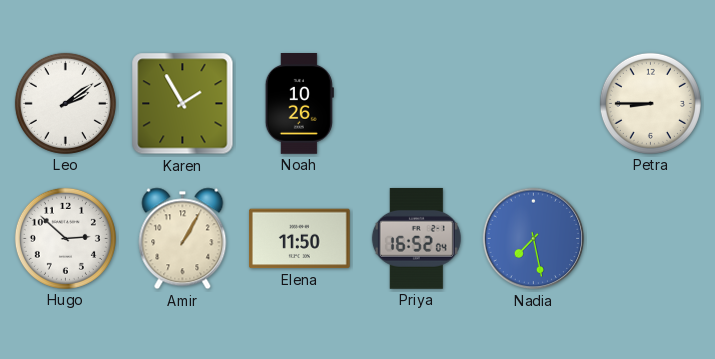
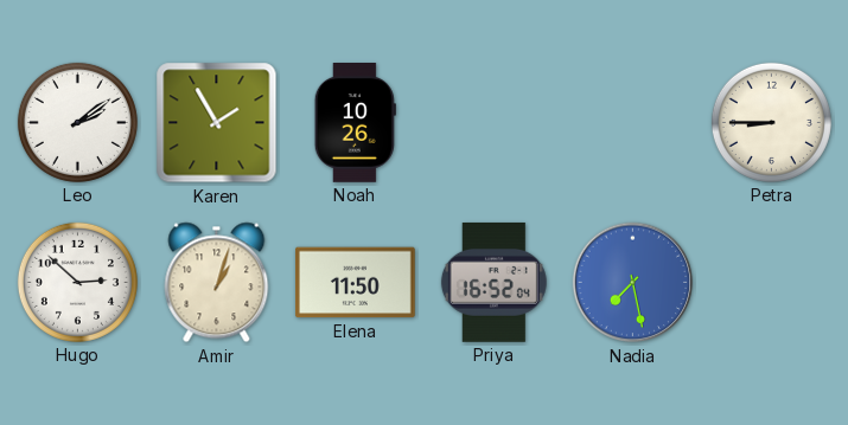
Amir: 1:05 -> 1:03
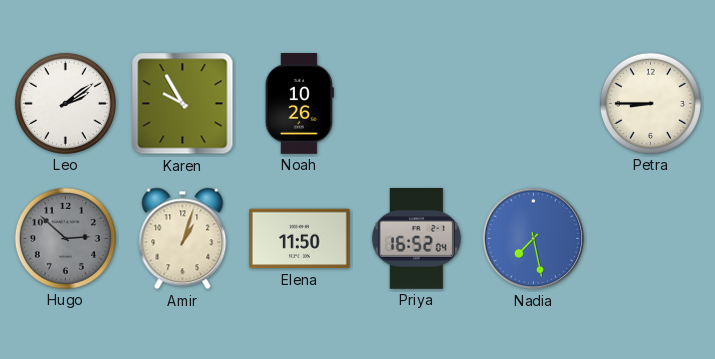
Karen: 1:55 -> 9:55
Hugo dial: white -> grey
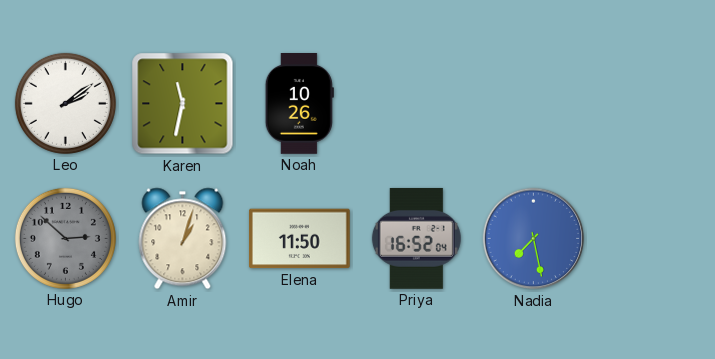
Karen: 9:55 -> 11:32
Petra: 8:45 -> none
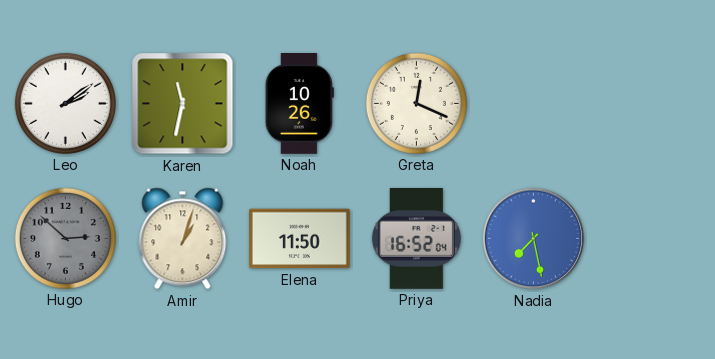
Greta: none -> 12:19
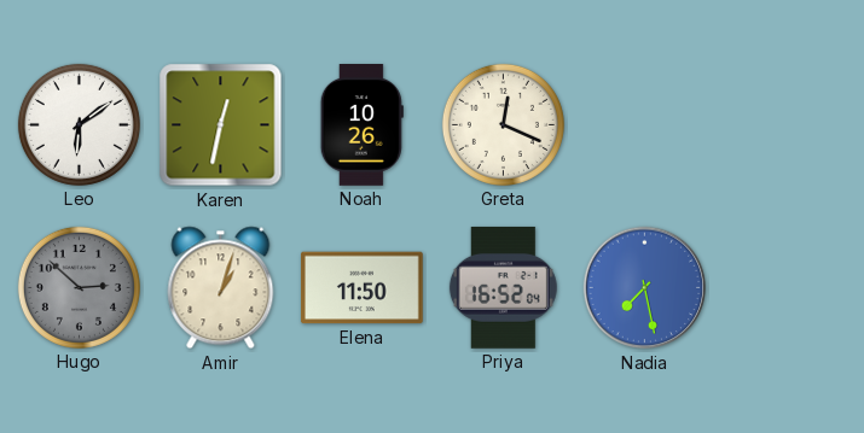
Leo: 2:09 -> 6:09
Karen: 11:32 -> 12:32
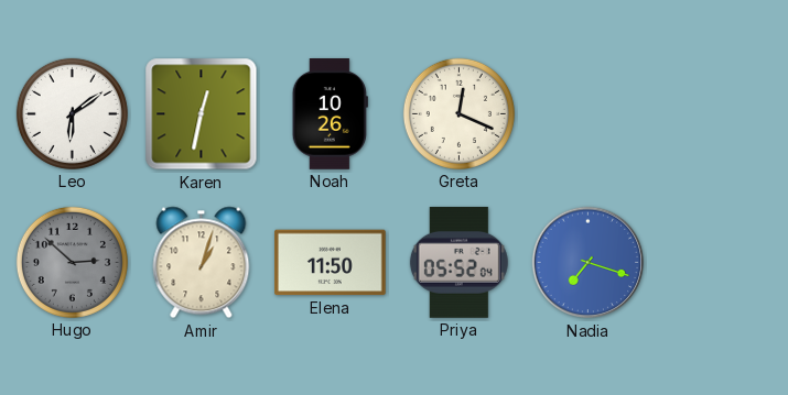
Priya: 16:52 -> 05:52
Nadia: 7:28 -> 7:18
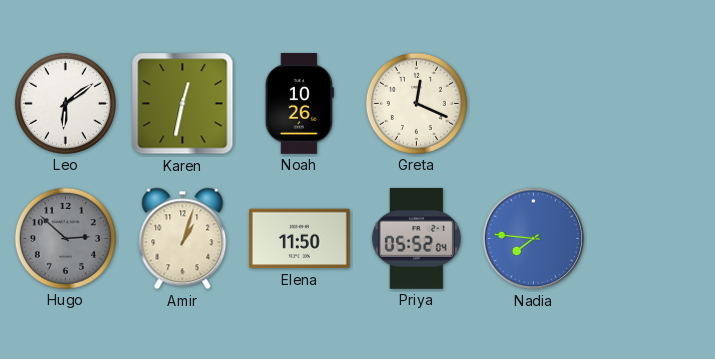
Nadia: 7:18 -> 7:46
